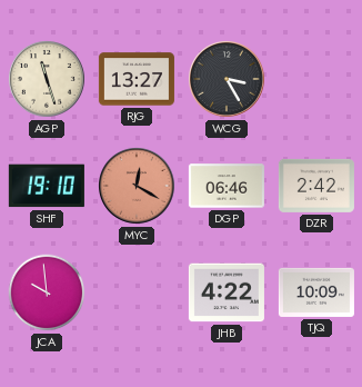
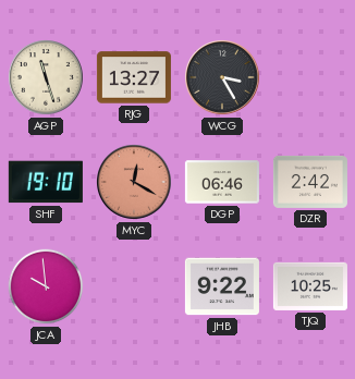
JHB: 4:22 -> 9:22
TJQ: 10:09 -> 10:25
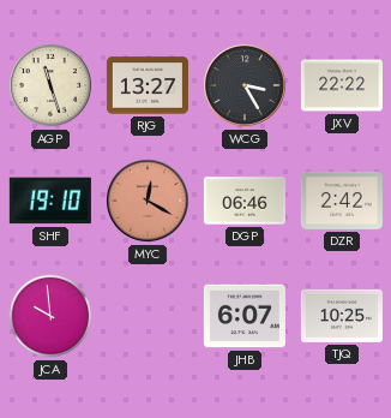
JXV: none -> 22:22
JHB: 9:22 -> 6:07
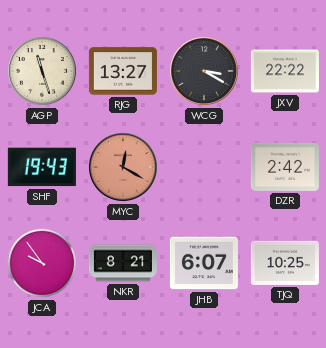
WCG: 3:25 -> 3:20
SHF: 19:10 -> 19:43
DGP: 06:46 -> none
JCA: 9:59 -> 9:54
NKR: none -> 8:21
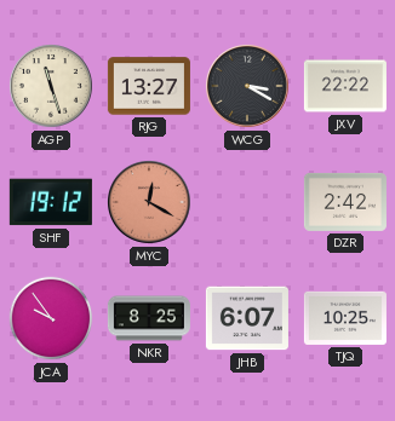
SHF: 19:43 -> 19:12
NKR: 8:21 -> 8:25
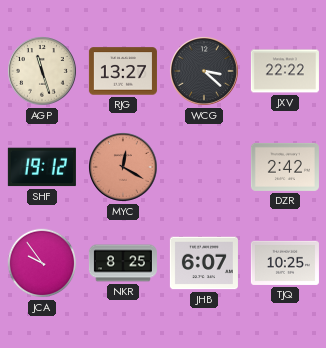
WCG: 3:20 -> 3:22
